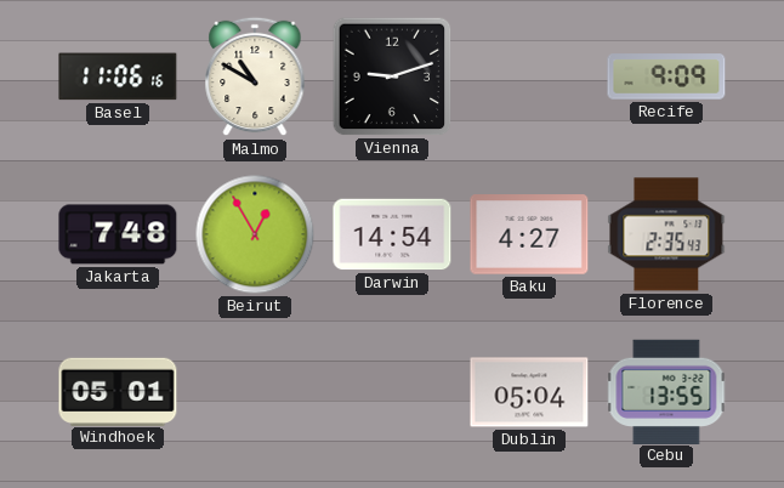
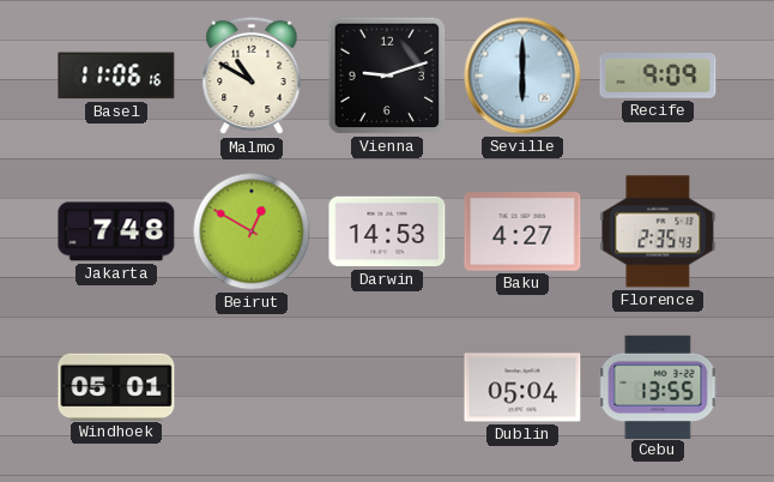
Seville: none -> 6:00
Beirut: 12:55 -> 12:50
Darwin: 14:54 -> 14:53
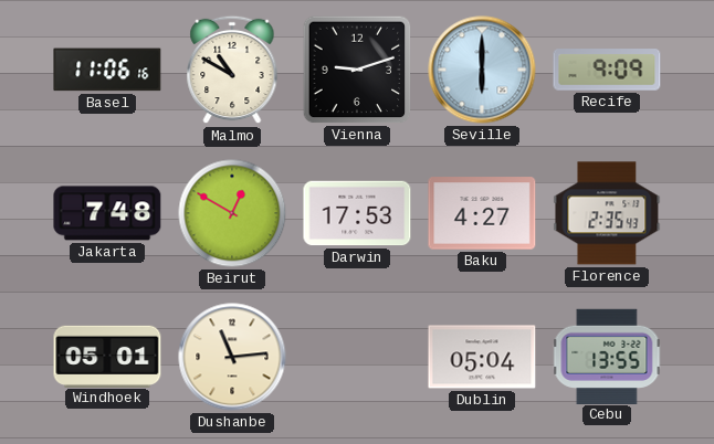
Darwin: 14:53 -> 17:53
Dushanbe: none -> 11:14
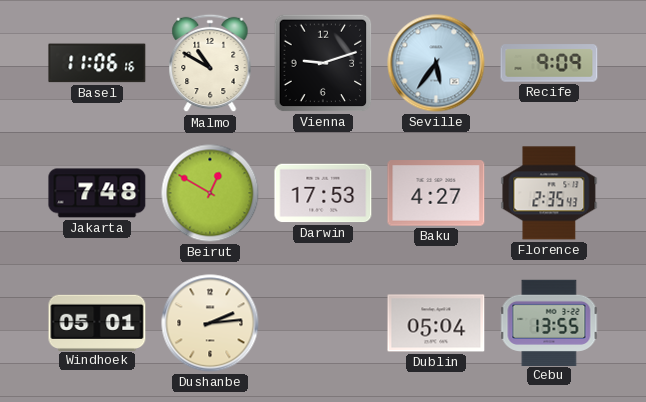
Seville: 6:00 -> 5:36
Dushanbe: 11:14 -> 2:14
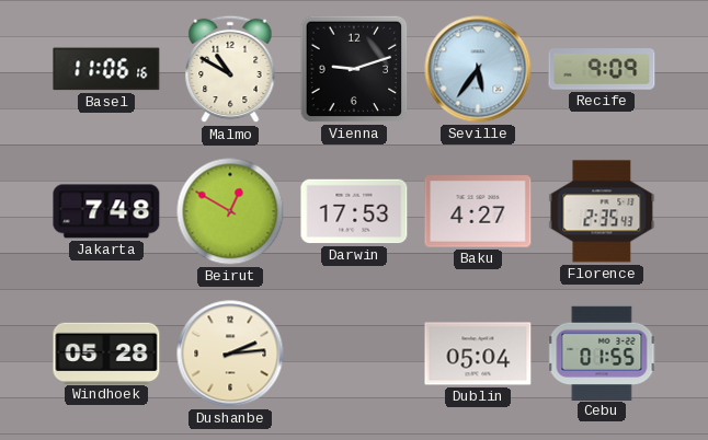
Windhoek: 05:01 -> 05:28
Cebu: 13:55 -> 01:55
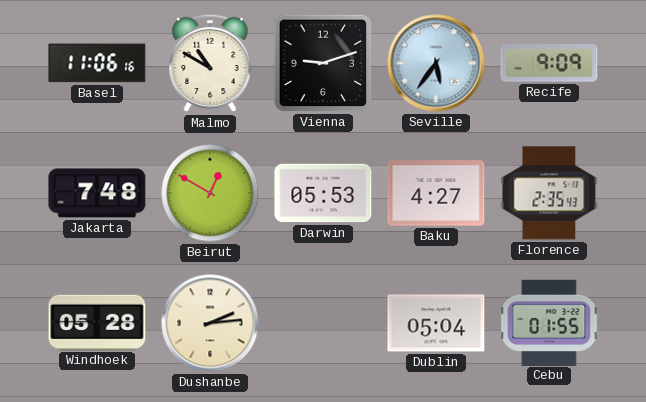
Darwin: 17:53 -> 05:53
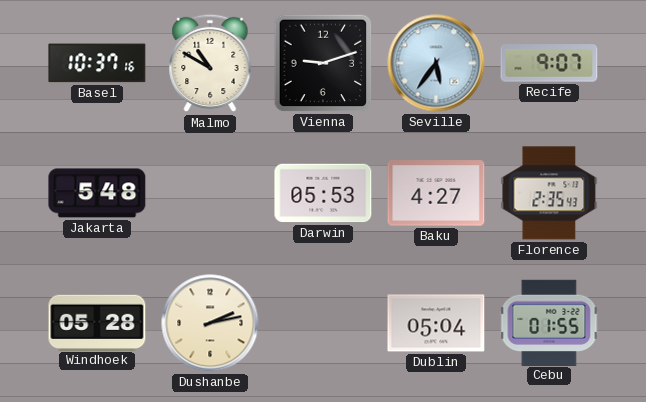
Basel: 11:06 -> 10:37
Recife: 9:09 -> 9:07
Jakarta: 7:48 -> 5:48
Beirut: 12:50 -> none
Dushanbe: 2:14 -> 2:13
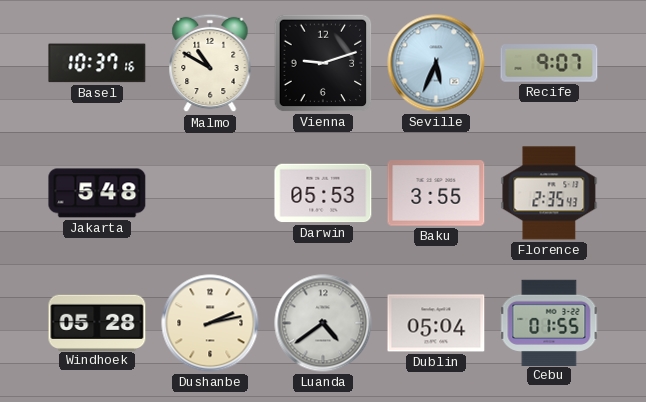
Seville: 5:36 -> 5:34
Baku: 4:27 -> 3:55
Luanda: none -> 4:39
